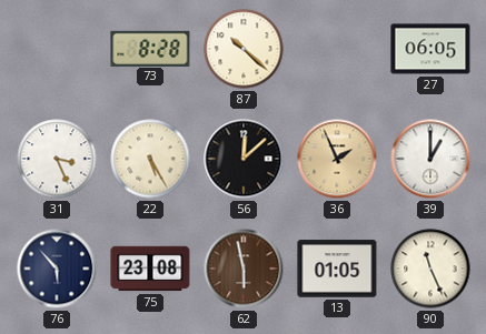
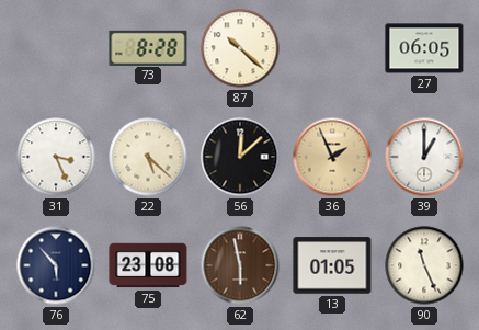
22: 5:25 -> 5:22
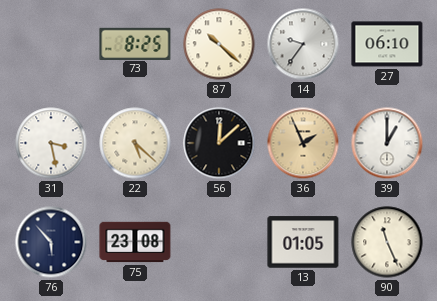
73: 8:28 -> 8:25
14: none -> 9:36
27: 06:05 -> 06:10
31: 3:26 -> 3:28
62: 5:58 -> none
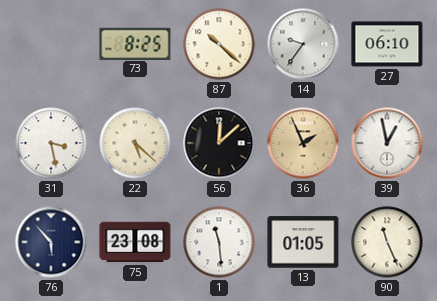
39: 1:00 -> 12:58
1: none -> 11:29
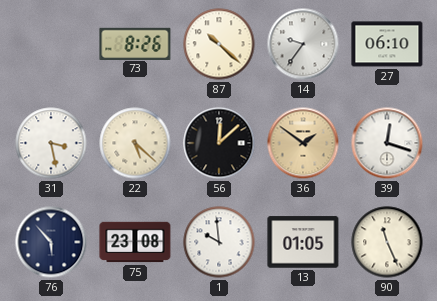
73: 8:25 -> 8:26
36: 1:56 -> 1:51
39: 12:58 -> 12:18
1: 11:29 -> 9:59
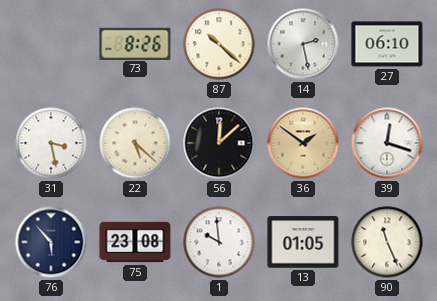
14: 9:36 -> 2:28
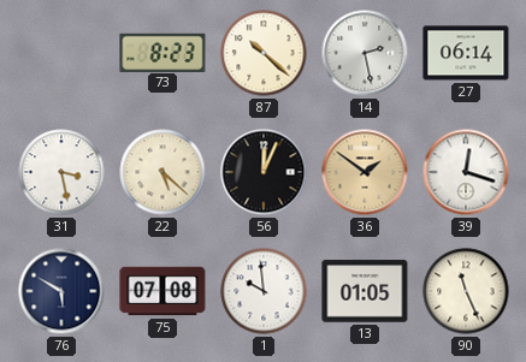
73: 8:26 -> 8:23
27: 06:10 -> 06:14
56: 12:08 -> 12:04
76: 5:53 -> 5:50
75: 23:08 -> 07:08
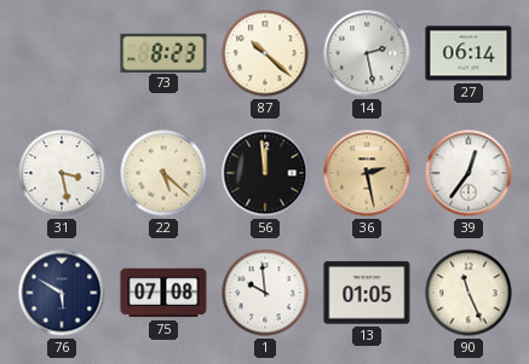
56: 12:04 -> 11:59
36: 1:51 -> 2:28
39: 12:18 -> 12:36
